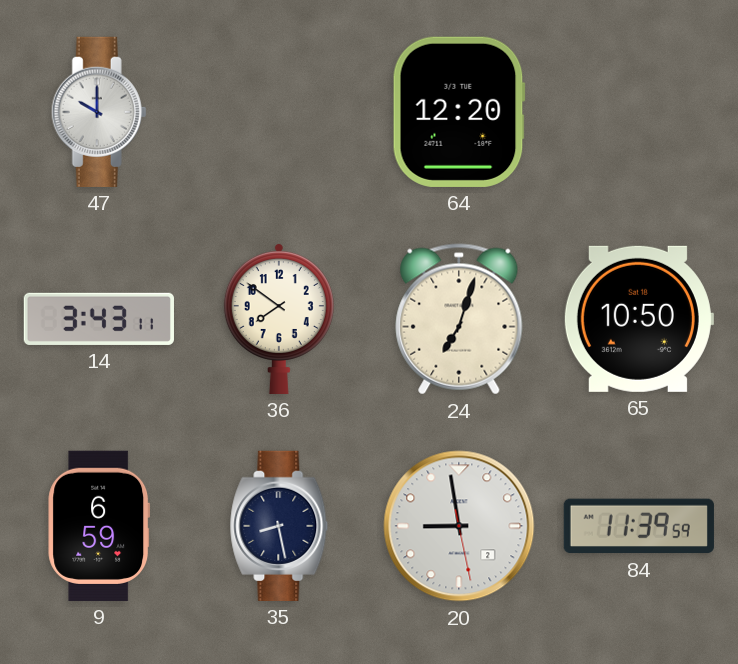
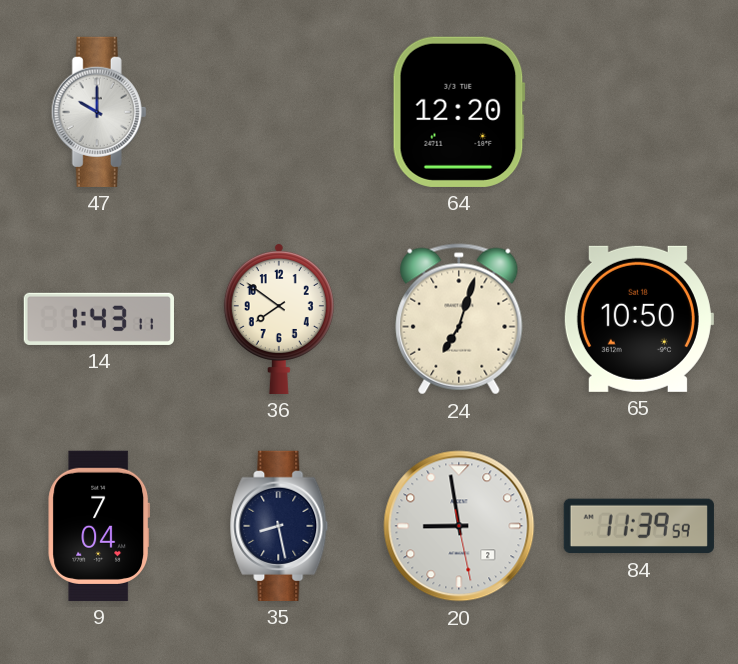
14: 3:43 -> 1:43
9: 6:59 -> 7:04
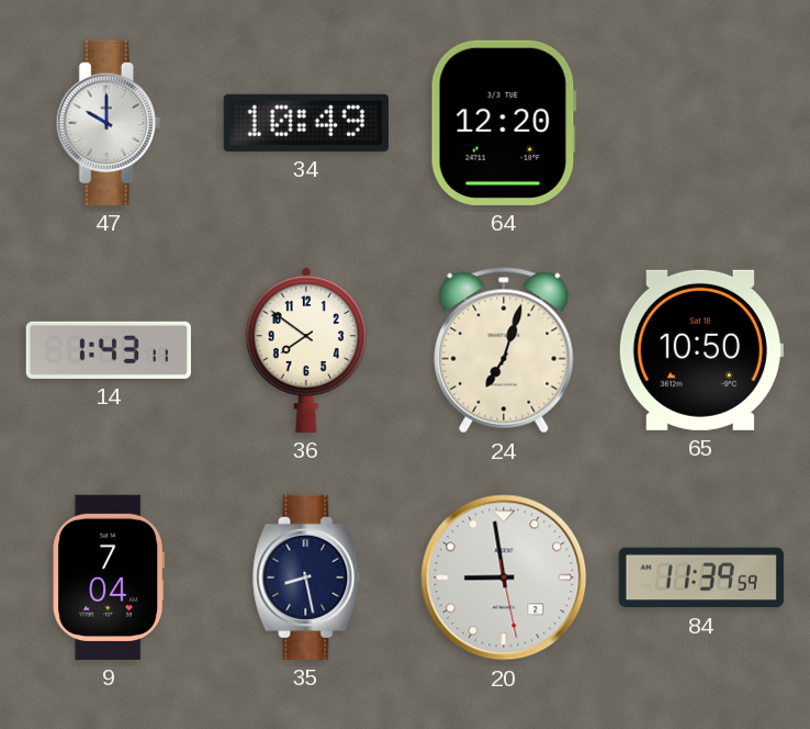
34: none -> 10:49
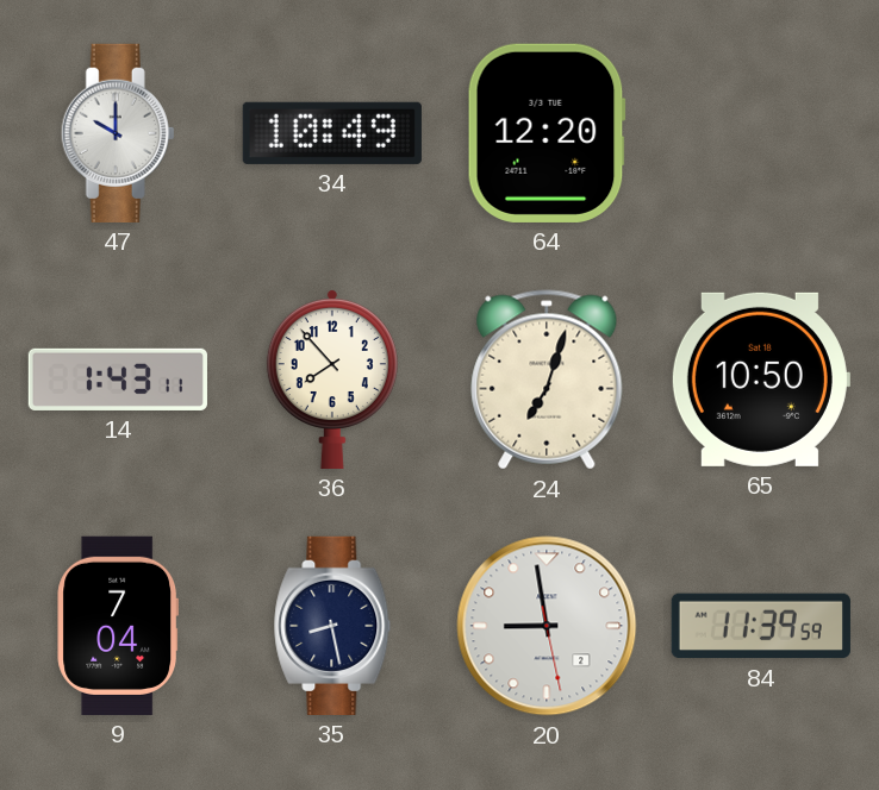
36: 7:51 -> 7:53
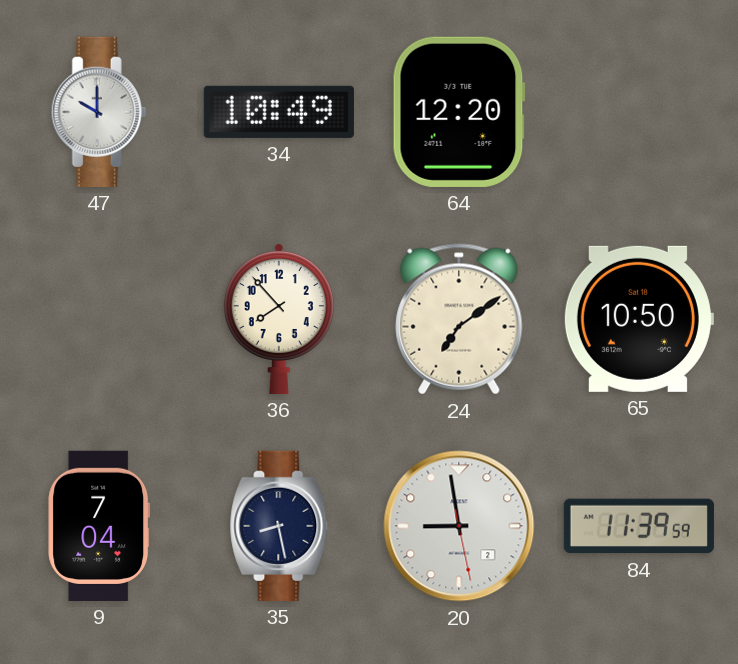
14: 1:43 -> none
24: 7:03 -> 7:09
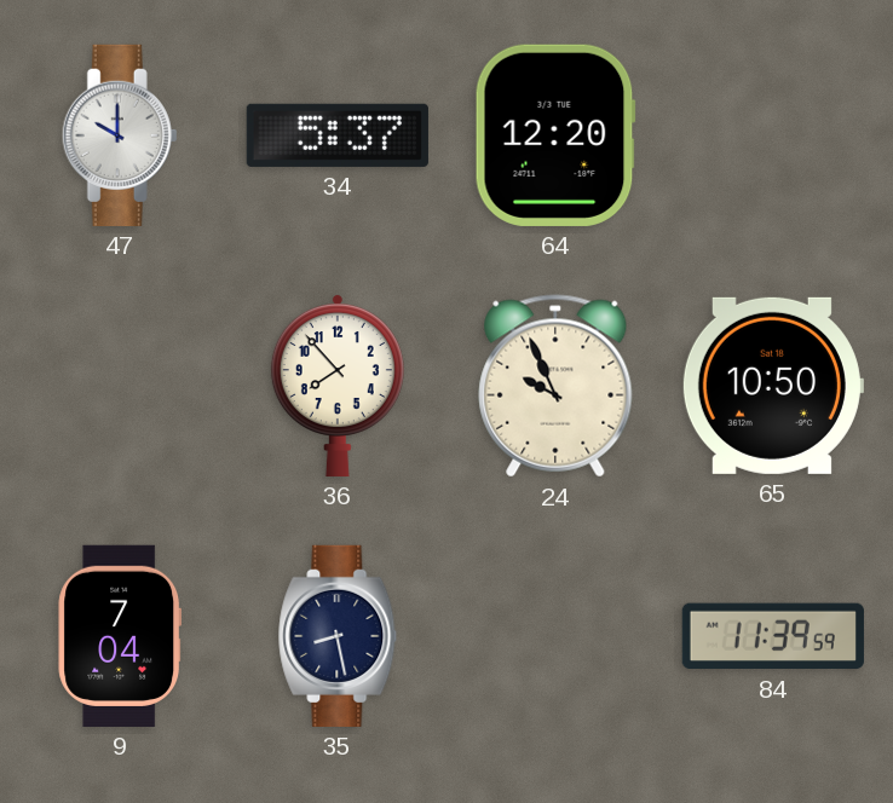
34: 10:49 -> 5:37
24: 7:09 -> 9:56
20: 8:58 -> none
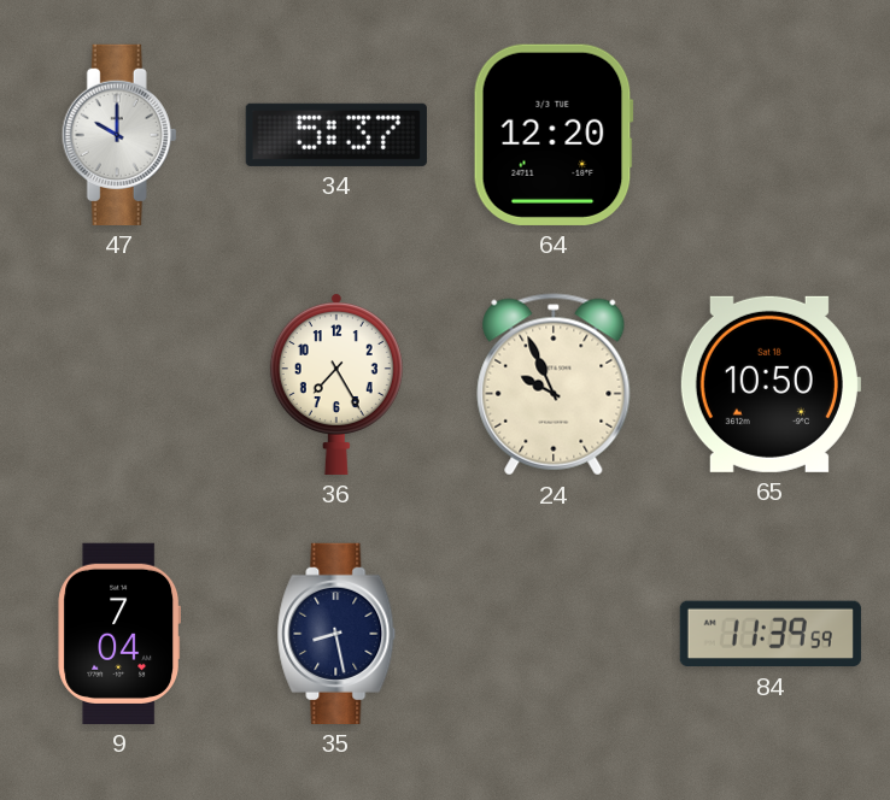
36: 7:53 -> 7:25
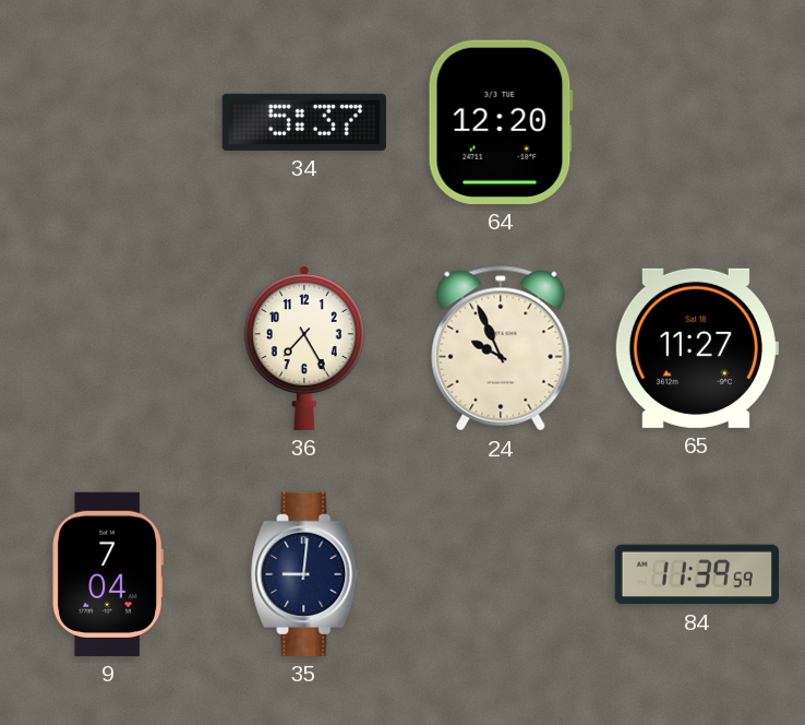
47: 10:00 -> none
65: 10:50 -> 11:27
35: 8:28 -> 9:01
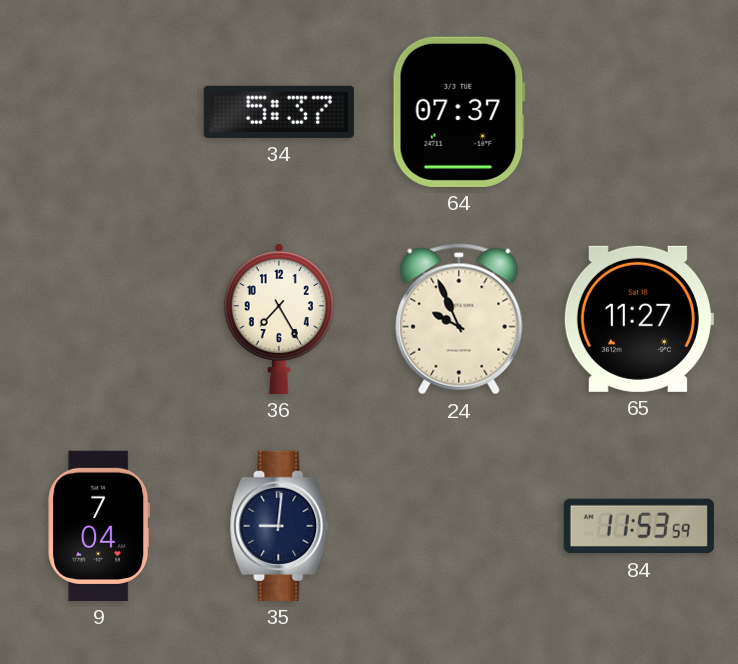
64: 12:20 -> 07:37
84: 11:39 -> 11:53
